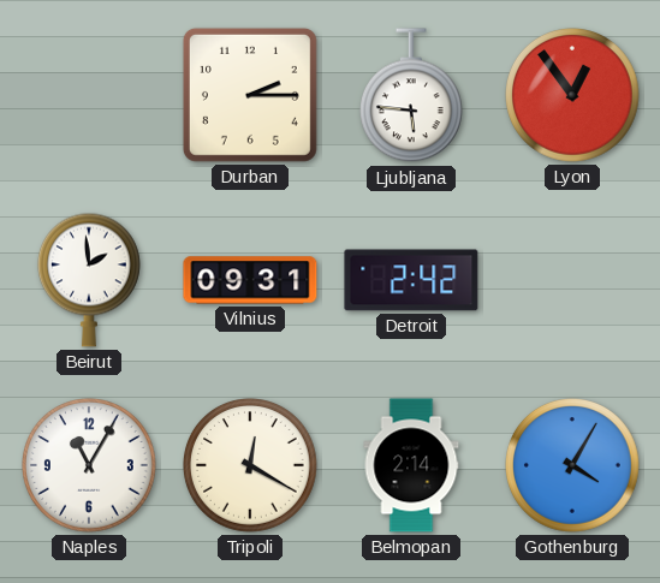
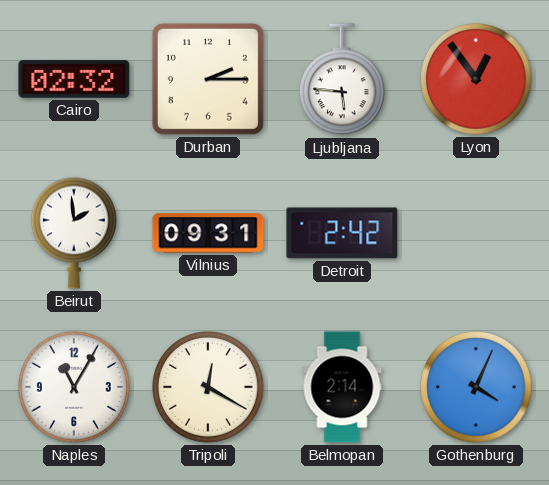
Cairo: none -> 02:32
Gothenburg: 4:05 -> 4:04
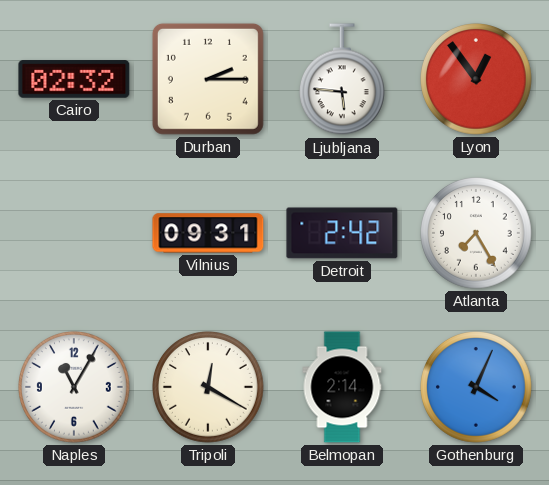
Beirut: 1:59 -> none
Atlanta: none -> 7:25
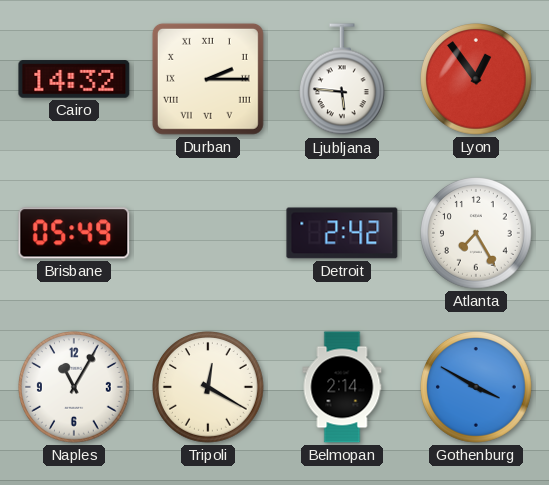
Cairo: 02:32 -> 14:32
Durban numerals: Arabic -> Roman
Brisbane: none -> 05:49
Vilnius: 09:31 -> none
Gothenburg: 4:04 -> 3:50
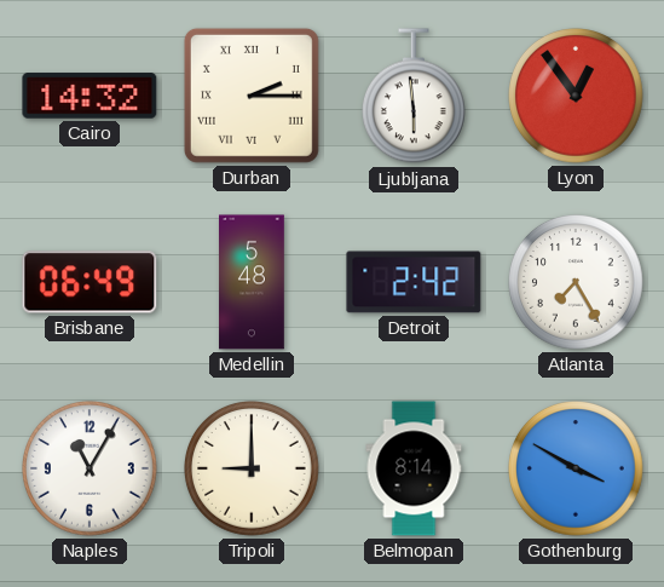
Ljubljana: 5:46 -> 5:59
Brisbane: 05:49 -> 06:49
Medellin: none -> 5:48
Tripoli: 12:20 -> 9:00
Belmopan: 2:14 -> 8:14
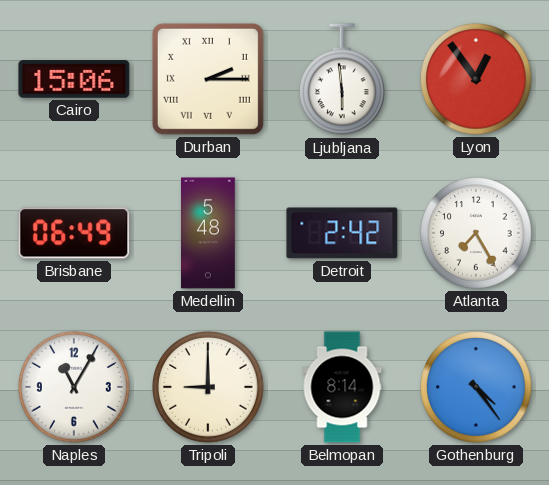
Cairo: 14:32 -> 15:06
Gothenburg: 3:50 -> 4:24
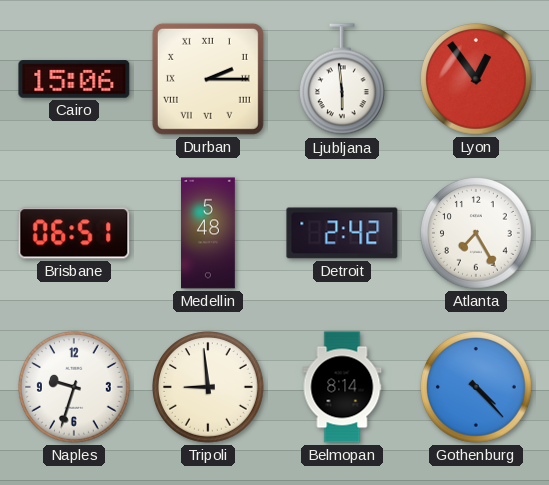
Brisbane: 06:49 -> 06:51
Naples: 11:05 -> 9:33
Tripoli: 9:00 -> 8:59
Gothenburg: 4:24 -> 4:23
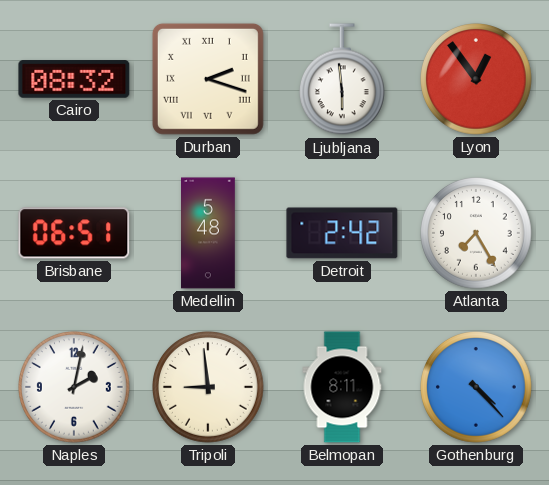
Cairo: 15:06 -> 08:32
Durban: 2:15 -> 2:18
Naples: 9:33 -> 2:02
Belmopan: 8:14 -> 8:11
